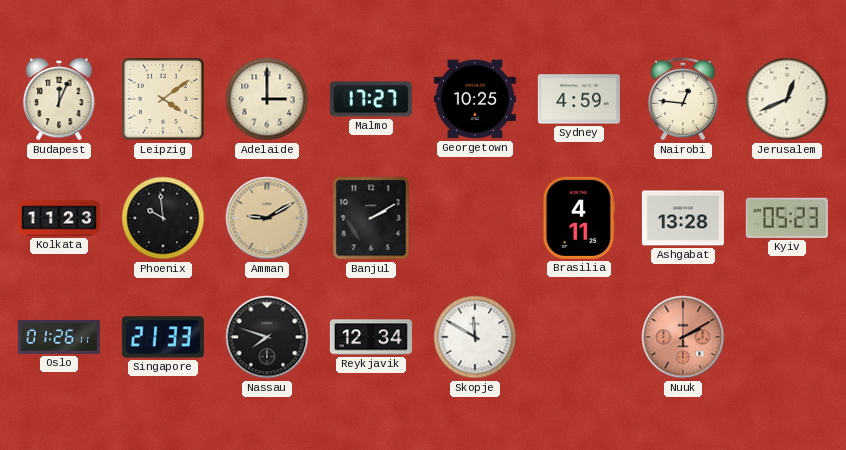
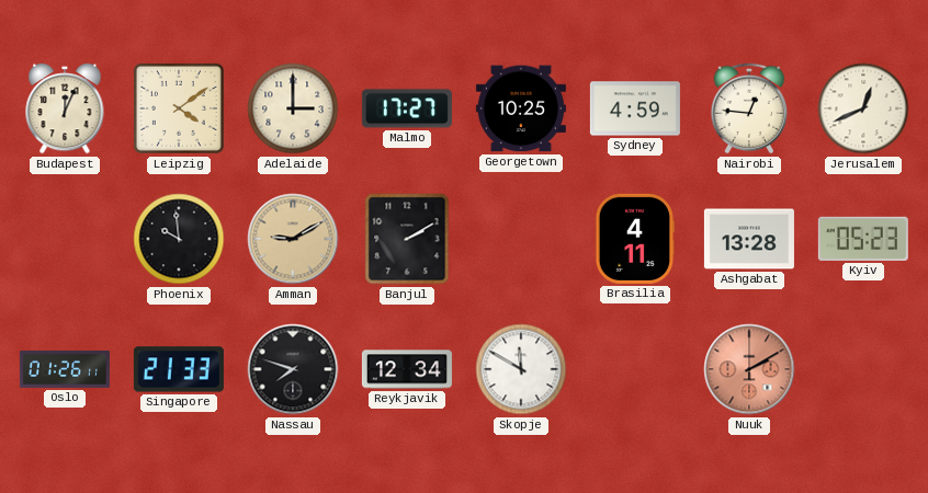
Kolkata: 11:23 -> none
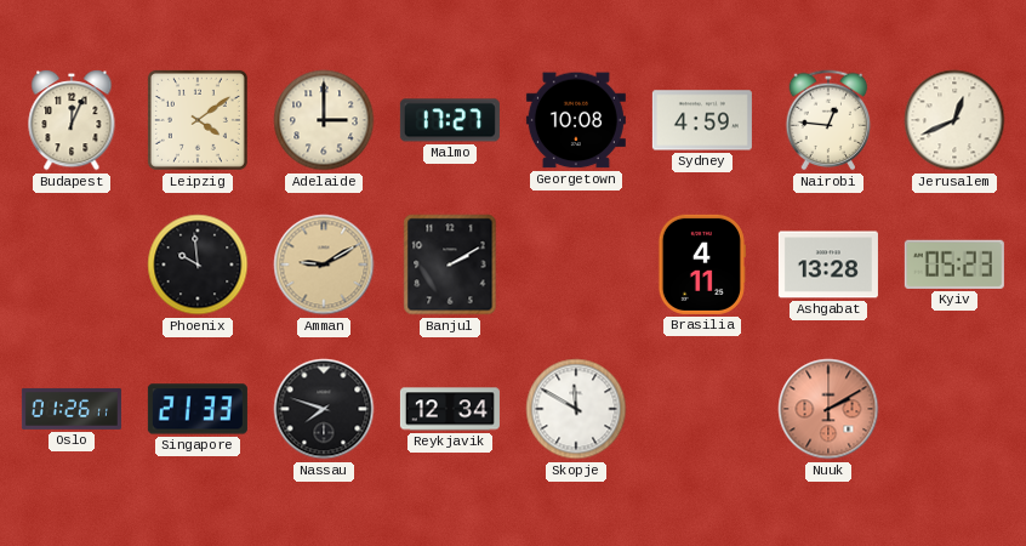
Georgetown: 10:25 -> 10:08
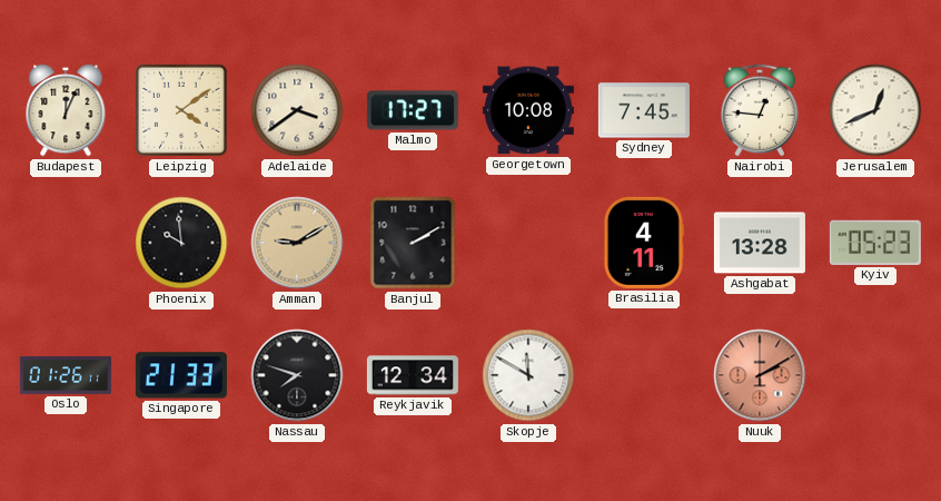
Adelaide: 3:00 -> 3:39
Sydney: 4:59 -> 7:45
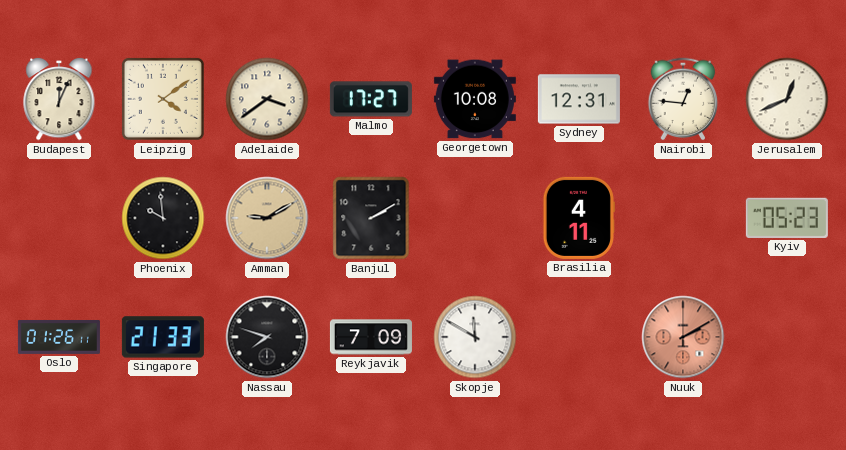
Sydney: 7:45 -> 12:31
Ashgabat: 13:28 -> none
Reykjavik: 12:34 -> 7:09
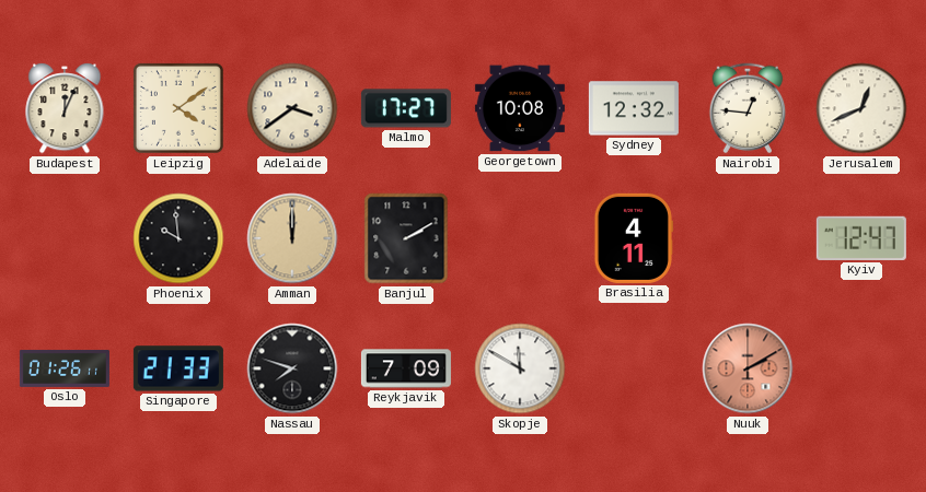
Sydney: 12:31 -> 12:32
Amman: 9:10 -> 12:00
Kyiv: 05:23 -> 12:47
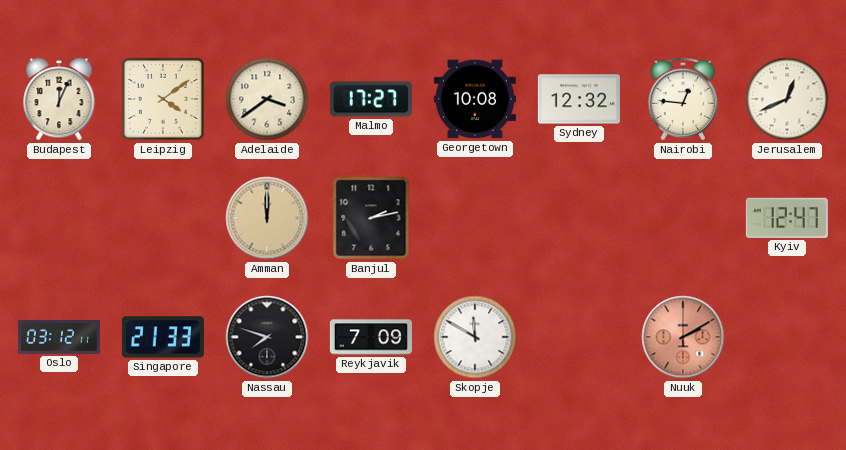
Phoenix: 9:59 -> none
Banjul: 2:10 -> 2:13
Brasilia: 4:11 -> none
Oslo: 01:26 -> 03:12
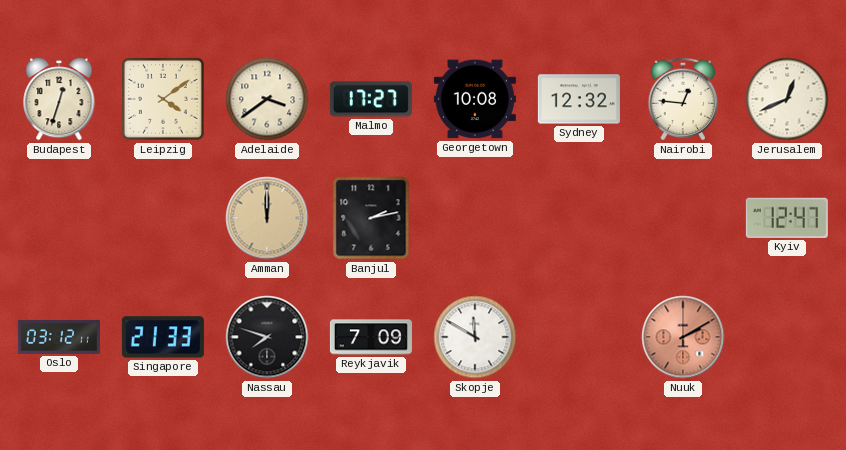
Budapest: 12:04 -> 12:33
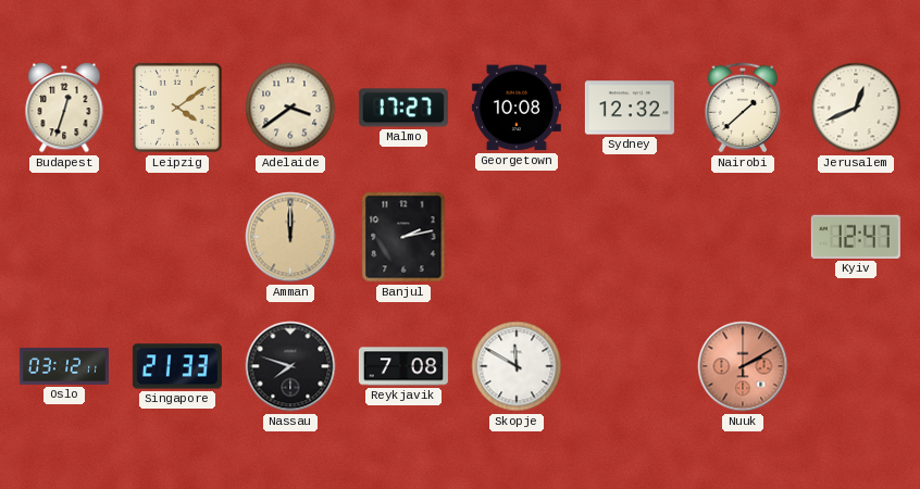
Nairobi: 12:46 -> 1:38
Reykjavik: 7:09 -> 7:08
